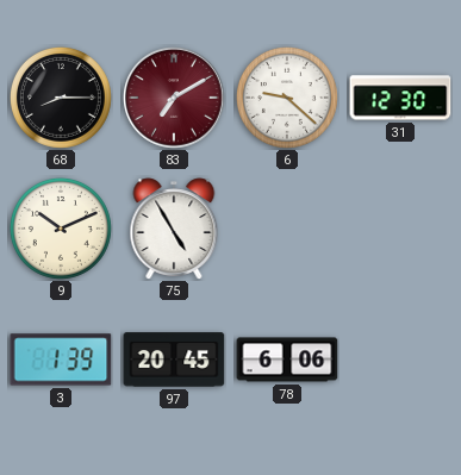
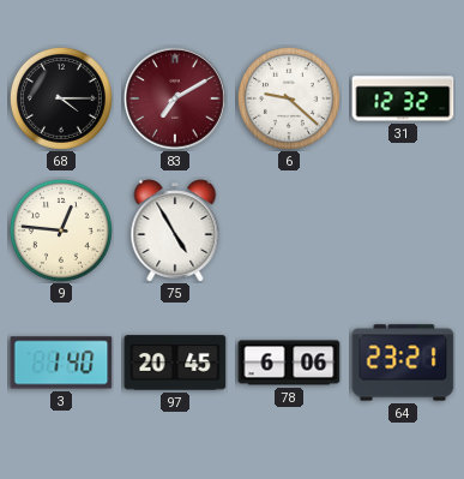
68: 8:15 -> 4:15
31: 12:30 -> 12:32
9: 10:11 -> 12:46
3: 1:39 -> 1:40
64: none -> 23:21
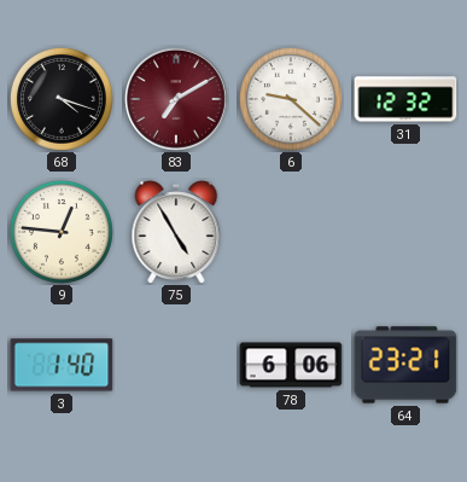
68: 4:15 -> 4:18
97: 20:45 -> none
